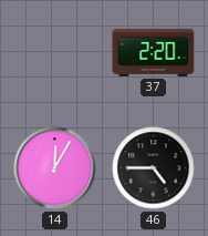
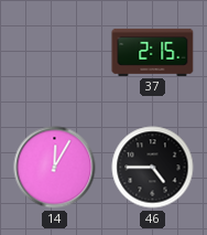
37: 2:20 -> 2:15
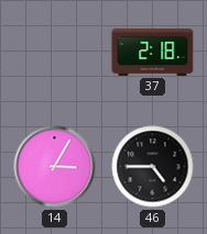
37: 2:15 -> 2:18
14: 12:05 -> 3:05
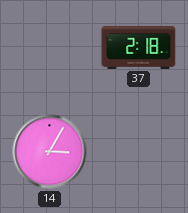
46: 4:45 -> none
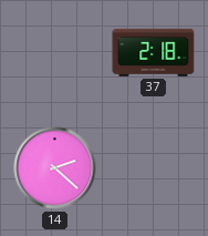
14: 3:05 -> 2:22
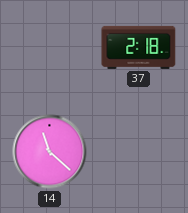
14: 2:22 -> 11:22
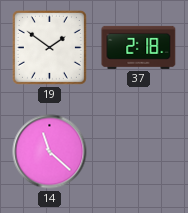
19: none -> 1:51
